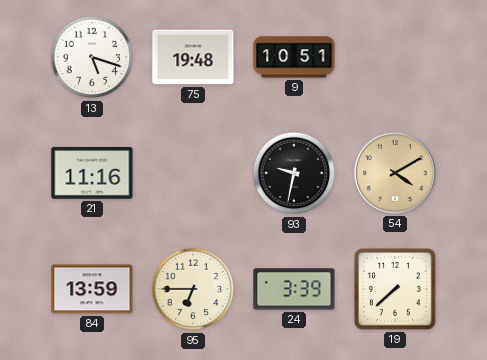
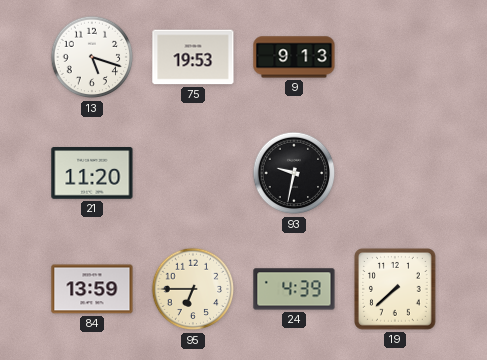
75: 19:48 -> 19:53
9: 10:51 -> 9:13
21: 11:16 -> 11:20
54: 4:10 -> none
24: 3:39 -> 4:39
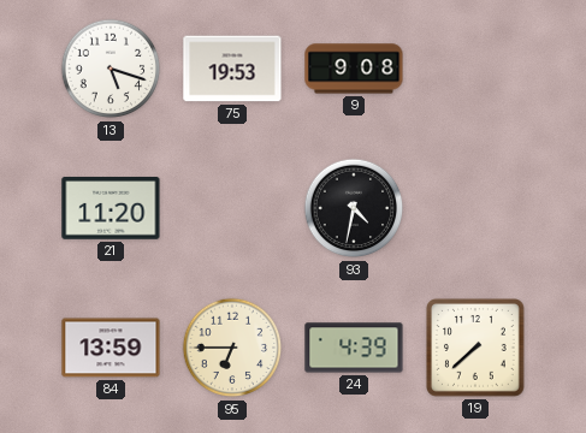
9: 9:13 -> 9:08
93: 9:32 -> 4:32
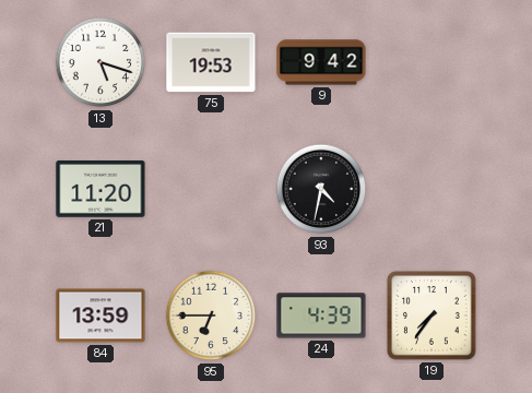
9: 9:08 -> 9:42
19: 7:38 -> 7:36
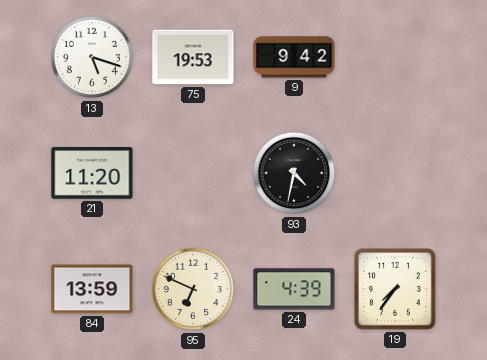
95: 6:45 -> 6:49
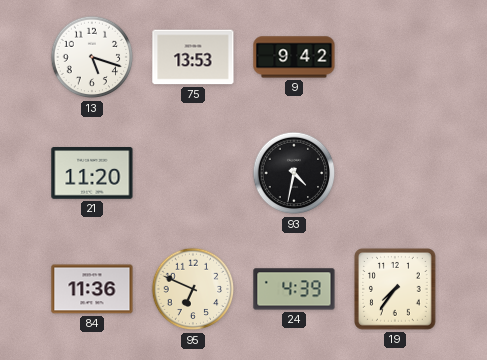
75: 19:53 -> 13:53
84: 13:59 -> 11:36
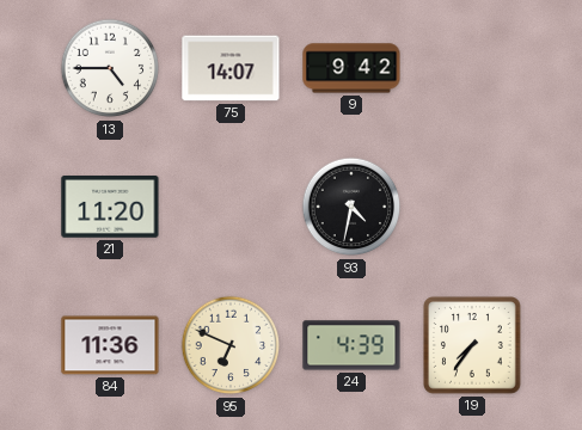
13: 5:18 -> 4:45
75: 13:53 -> 14:07
